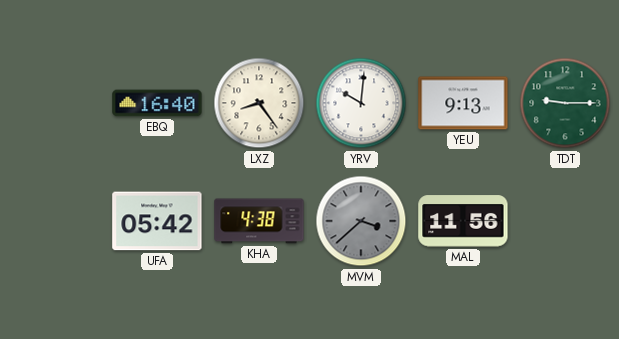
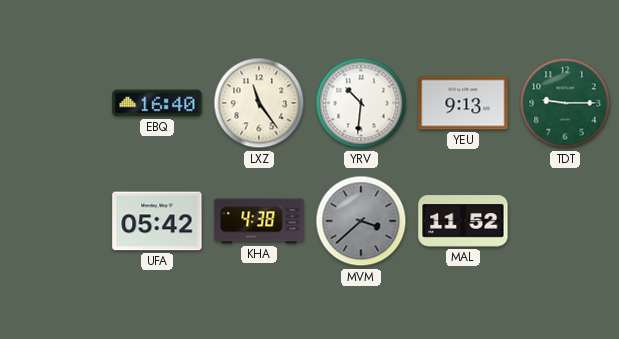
LXZ: 8:24 -> 11:24
YRV: 10:01 -> 10:31
MAL: 11:56 -> 11:52
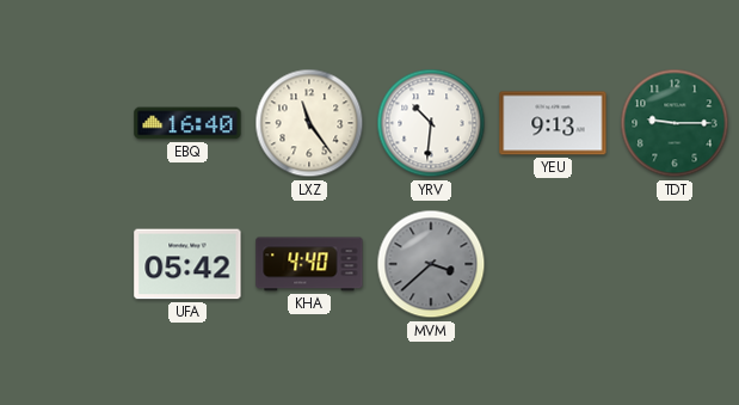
KHA: 4:38 -> 4:40
MAL: 11:52 -> none
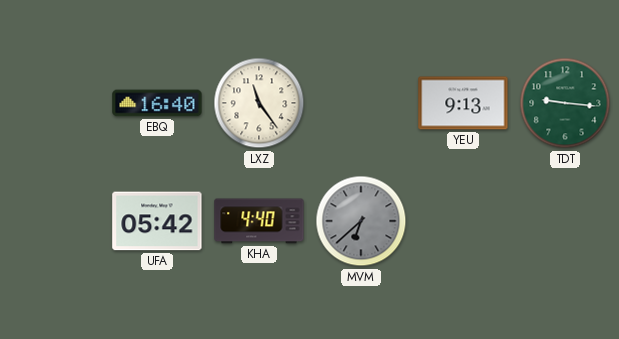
YRV: 10:31 -> none
TDT: 9:15 -> 9:16
MVM: 3:38 -> 6:38
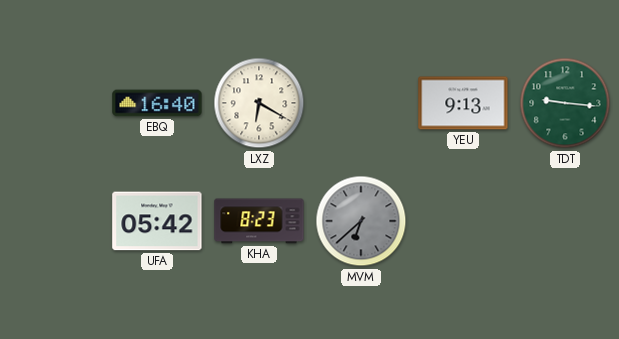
LXZ: 11:24 -> 6:20
KHA: 4:40 -> 8:23
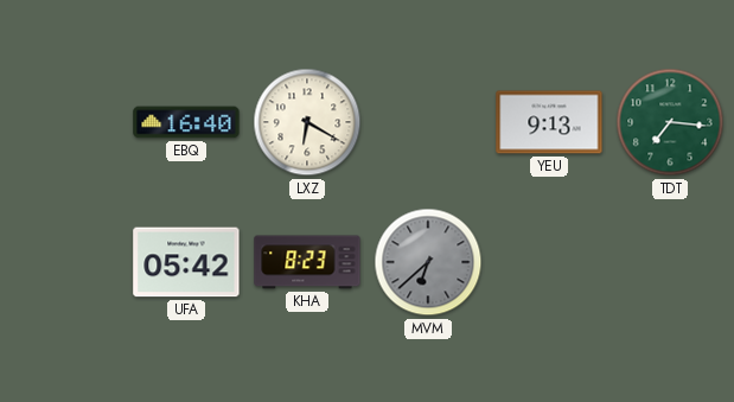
TDT: 9:16 -> 7:16
